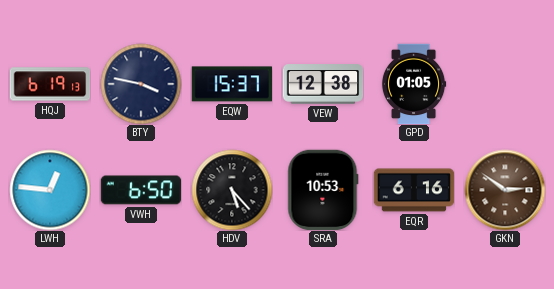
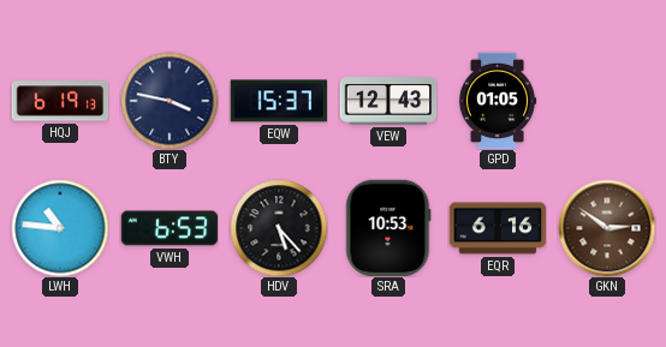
VEW: 12:38 -> 12:43
LWH: 12:46 -> 10:46
VWH: 6:50 -> 6:53
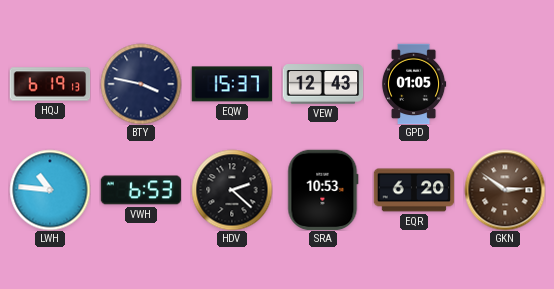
HDV: 5:23 -> 2:22
EQR: 6:16 -> 6:20
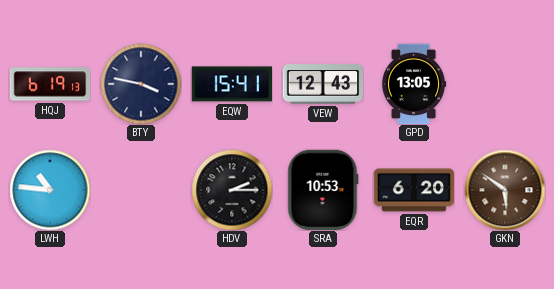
EQW: 15:37 -> 15:41
GPD: 01:05 -> 13:05
VWH: 6:53 -> none
HDV: 2:22 -> 2:15
GKN: 2:51 -> 5:51
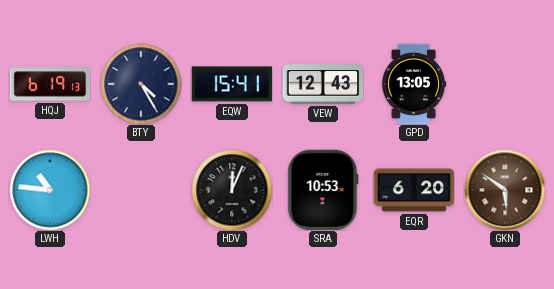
BTY: 3:47 -> 4:25
HDV: 2:15 -> 12:04
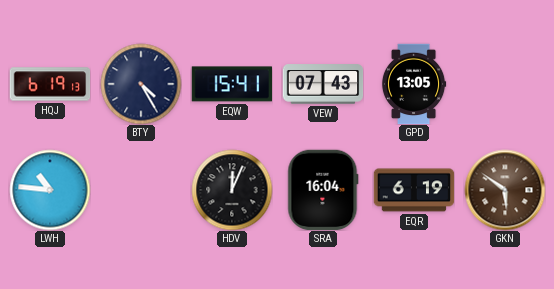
VEW: 12:43 -> 07:43
SRA: 10:53 -> 16:04
EQR: 6:20 -> 6:19
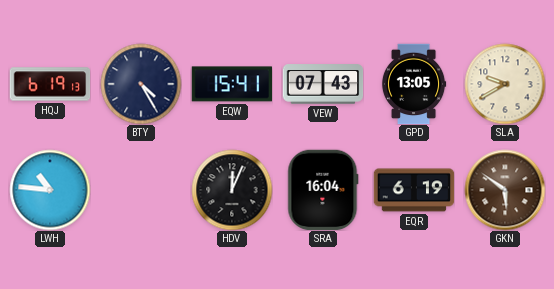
SLA: none -> 9:40
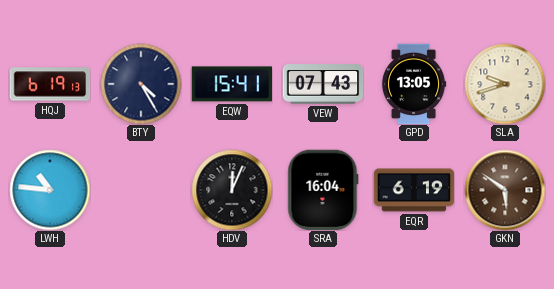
SLA: 9:40 -> 9:42
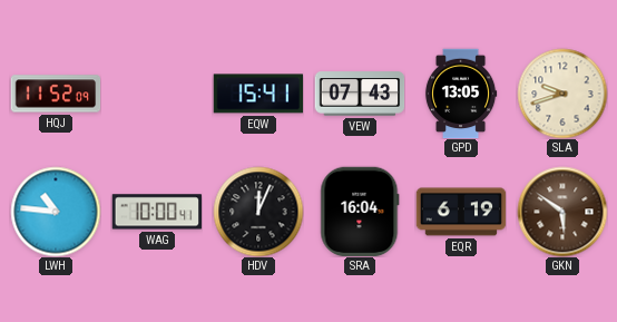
HQJ: 6:19 -> 11:52
BTY: 4:25 -> none
WAG: none -> 10:00
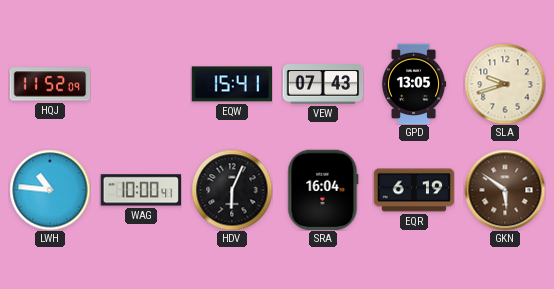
HDV: 12:04 -> 6:04
